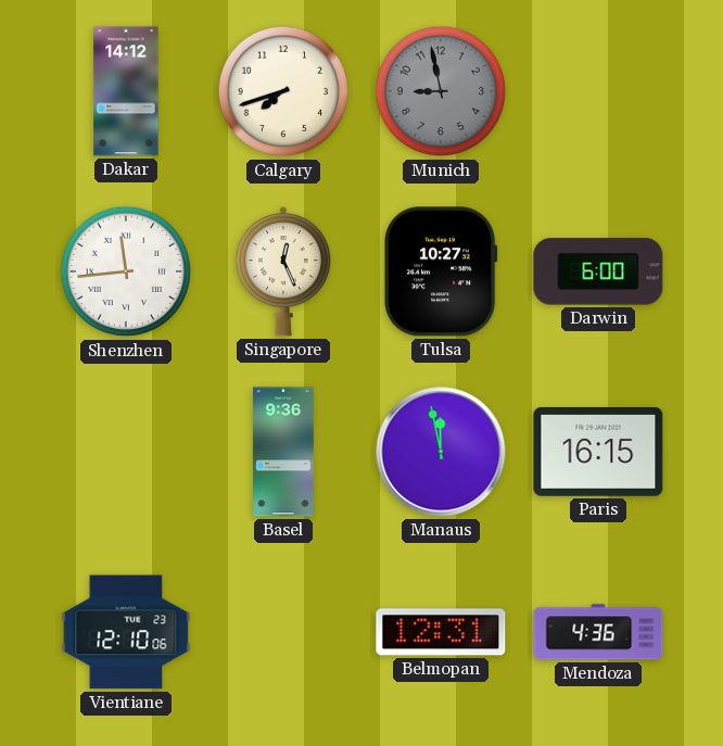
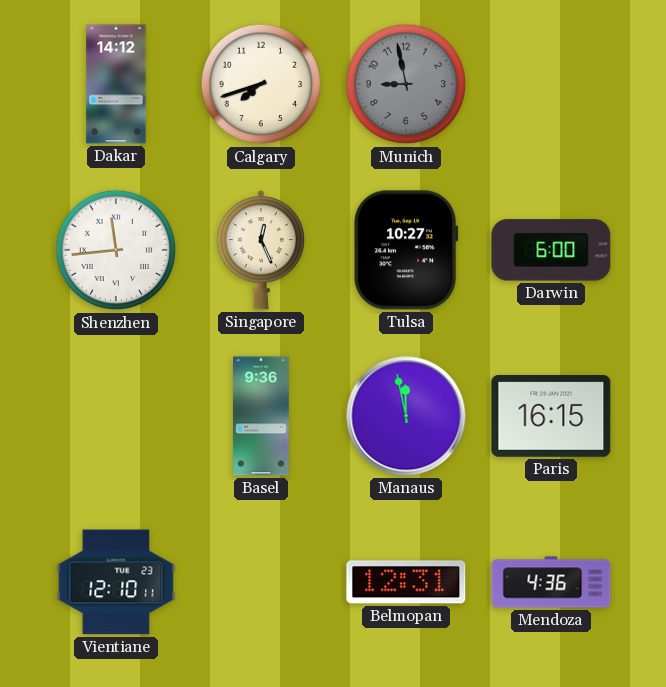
Vientiane: 12:10:06 -> 12:10:11
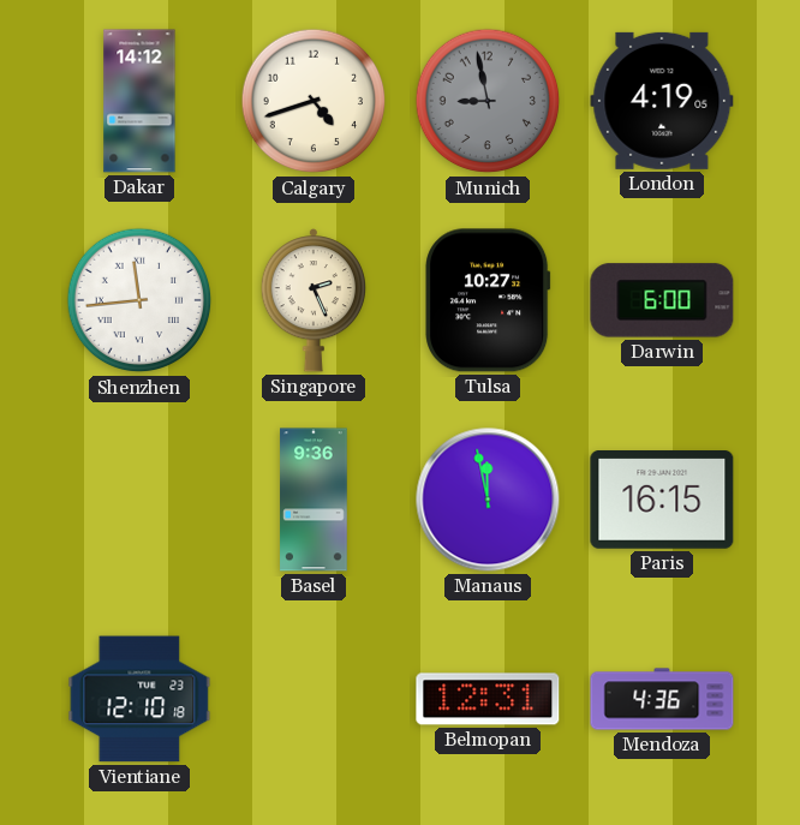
Calgary: 7:42 -> 4:42
London: none -> 4:19
Singapore: 12:26 -> 2:26
Vientiane: 12:10:11 -> 12:10:18
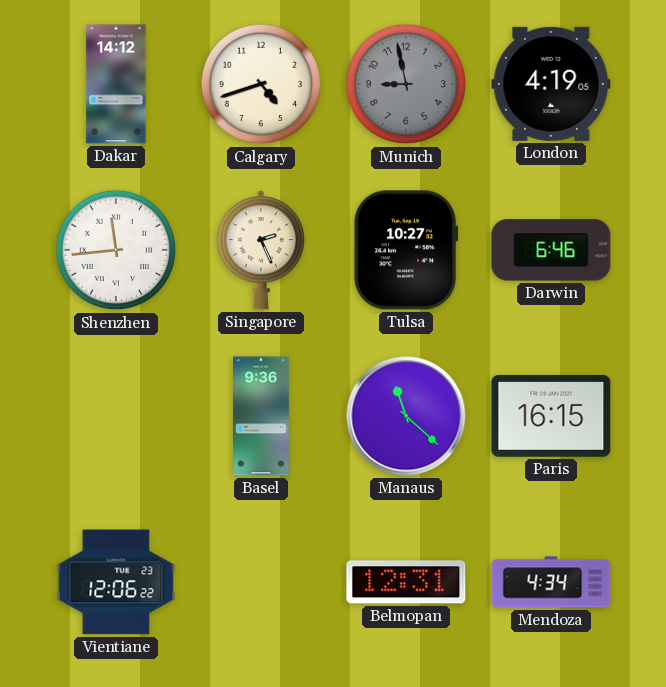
Darwin: 6:00 -> 6:46
Manaus: 11:58 -> 11:22
Vientiane: 12:10 -> 12:06
Mendoza: 4:36 -> 4:34
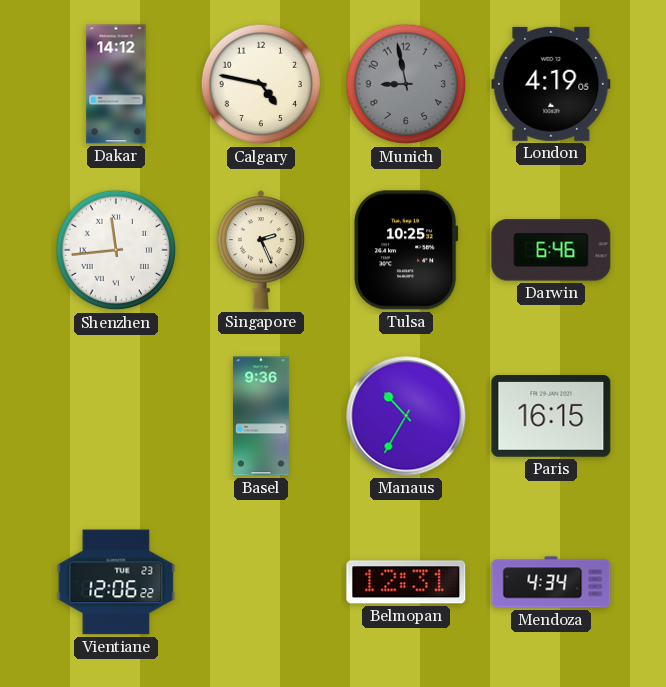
Calgary: 4:42 -> 4:47
Tulsa: 10:27 -> 10:25
Manaus: 11:22 -> 10:35
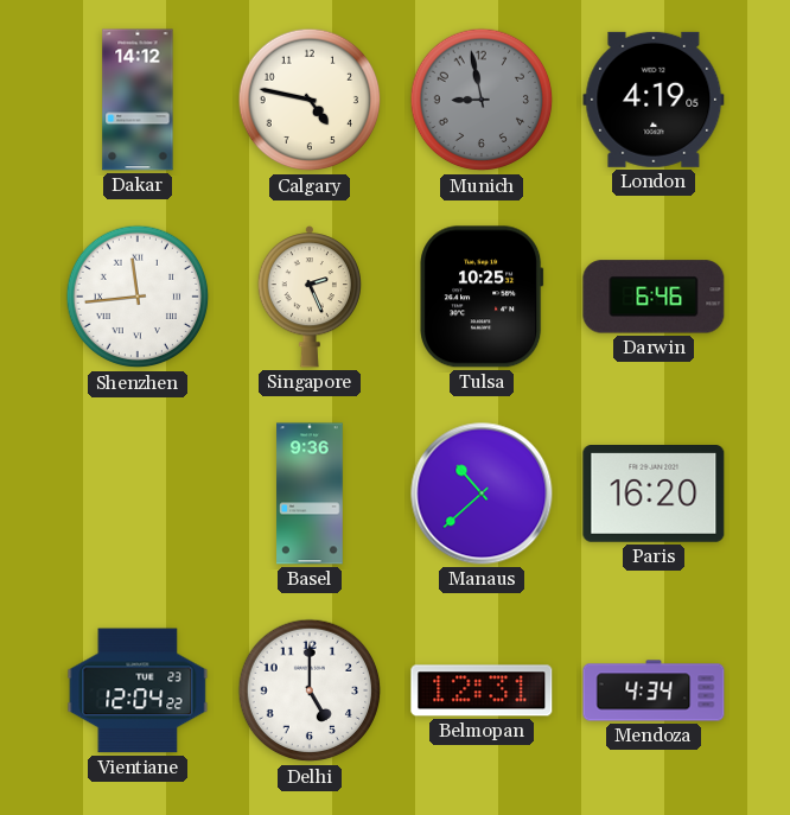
Manaus: 10:35 -> 10:38
Paris: 16:15 -> 16:20
Vientiane: 12:06 -> 12:04
Delhi: none -> 5:00
